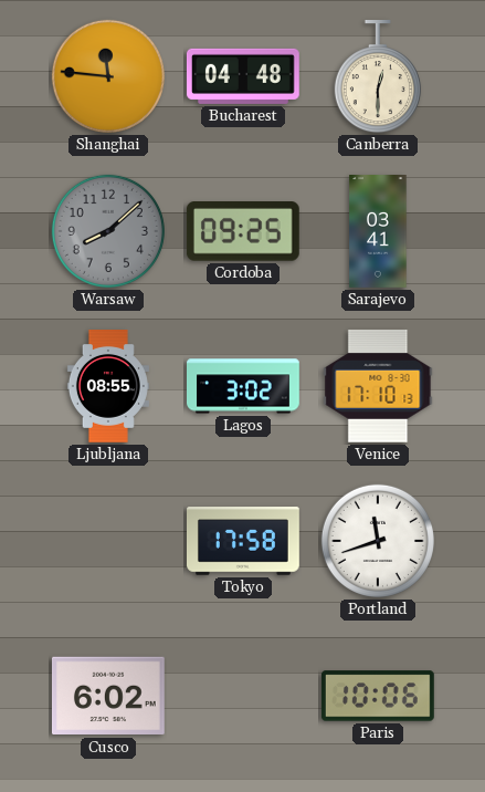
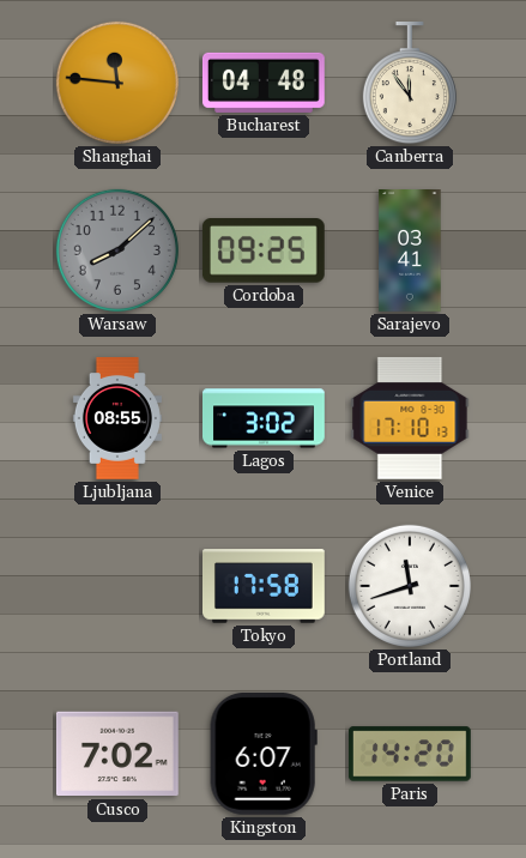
Canberra: 12:30 -> 11:54
Cusco: 6:02 -> 7:02
Kingston: none -> 6:07
Paris: 10:06 -> 14:20
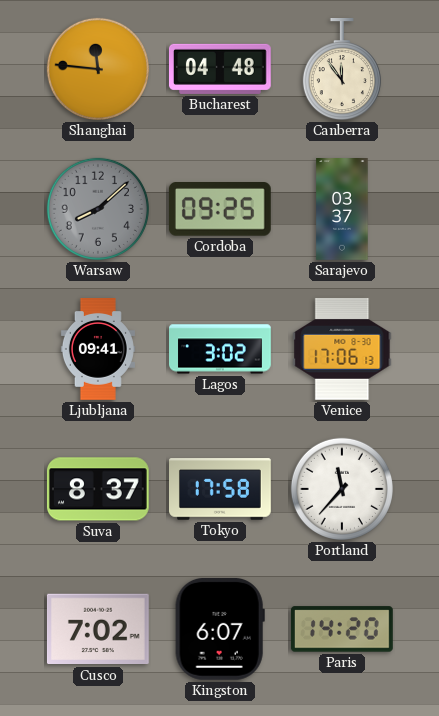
Sarajevo: 03:41 -> 03:37
Ljubljana: 08:55 -> 09:41
Venice: 17:10 -> 17:06
Suva: none -> 8:37
Portland: 11:42 -> 11:37
